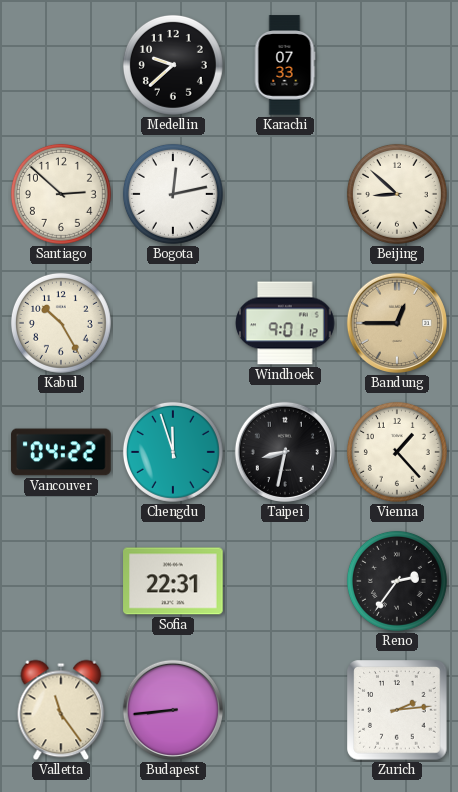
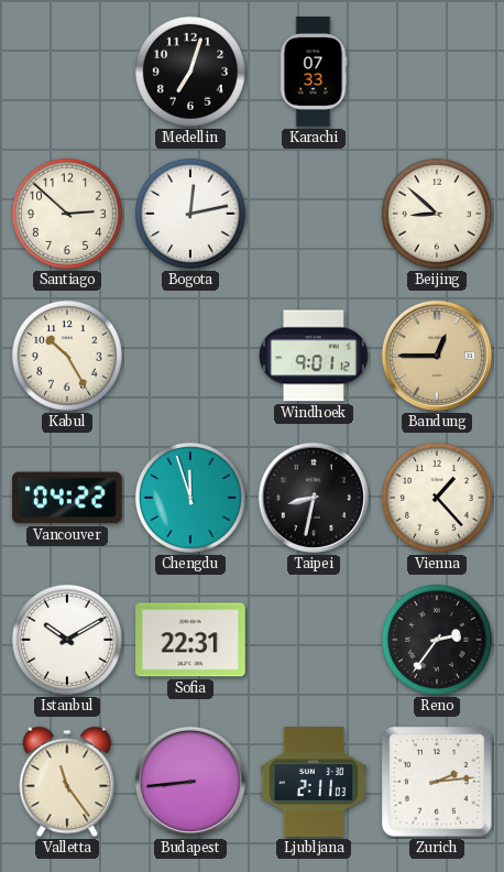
Medellin: 9:38 -> 7:03
Istanbul: none -> 10:10
Ljubljana: none -> 2:11
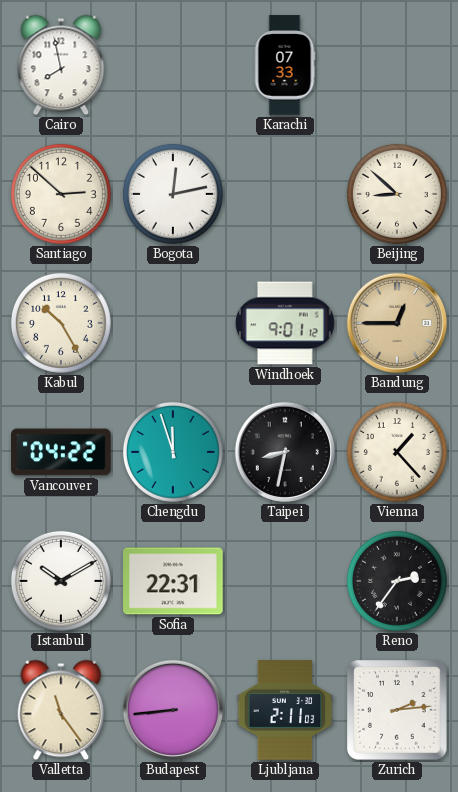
Cairo: none -> 7:58
Medellin: 7:03 -> none
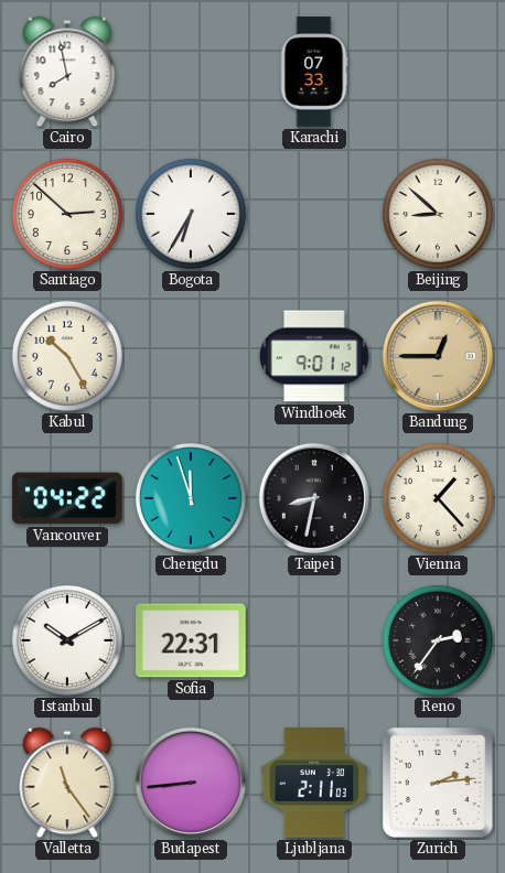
Bogota: 12:13 -> 6:35
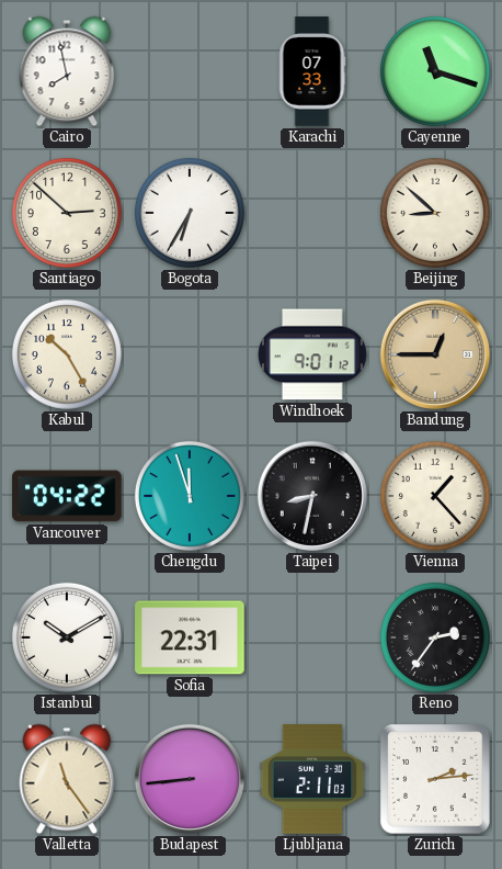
Cayenne: none -> 11:18
